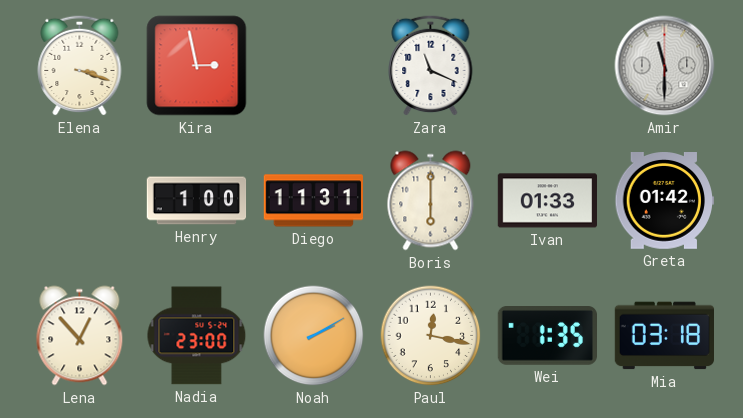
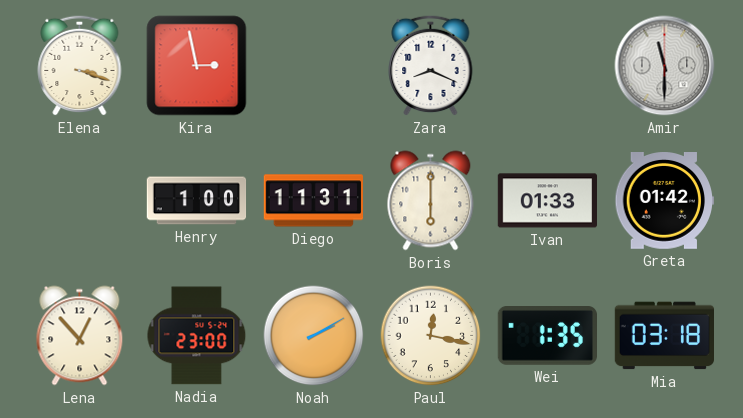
Zara: 11:19 -> 8:19
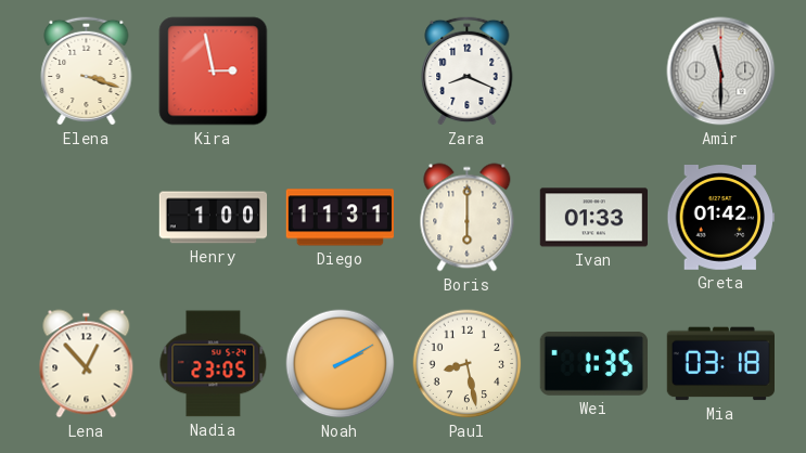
Nadia: 23:00 -> 23:05
Paul: 12:17 -> 8:28
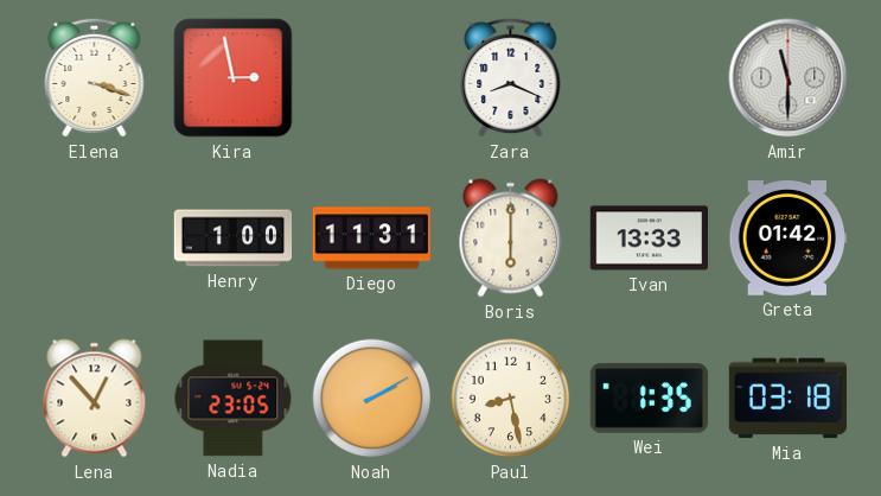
Ivan: 01:33 -> 13:33
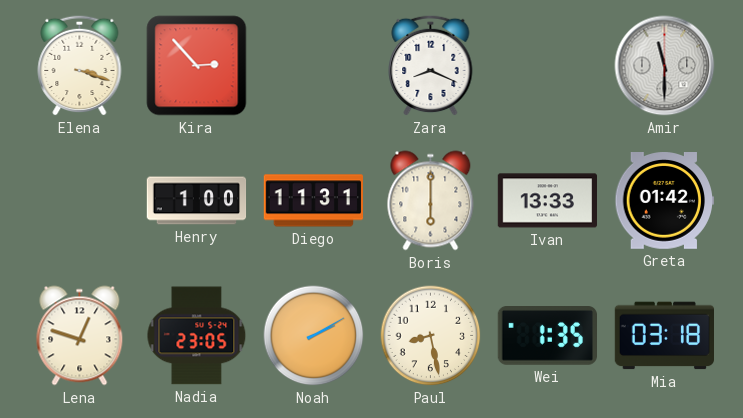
Kira: 2:58 -> 2:53
Lena: 12:53 -> 12:48
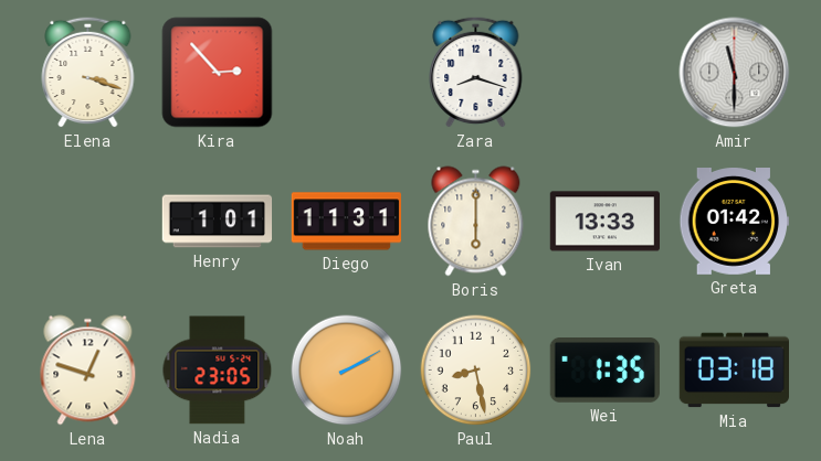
Zara: 8:19 -> 8:18
Henry: 1:00 -> 1:01
